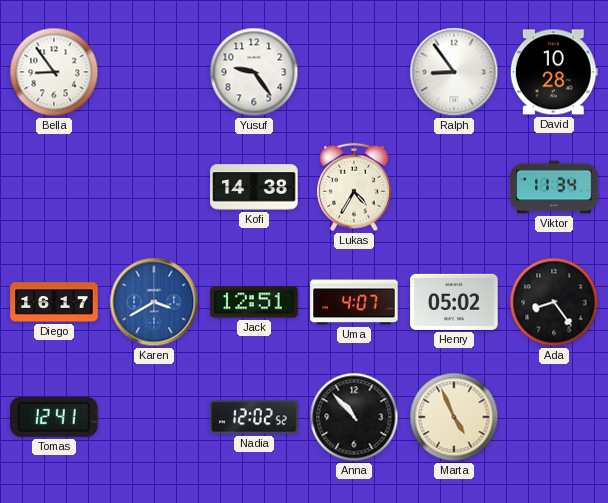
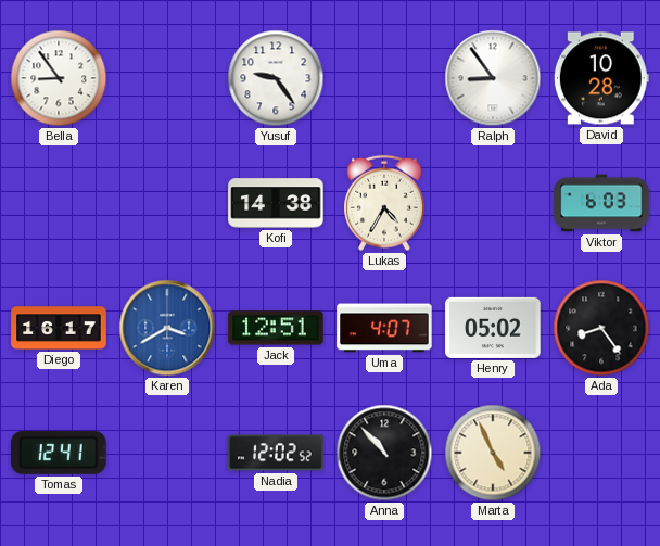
Viktor: 11:34 -> 6:03
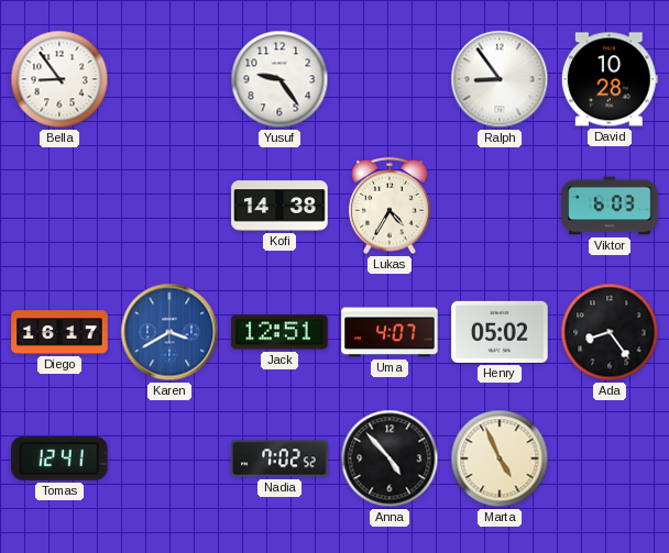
Nadia: 12:02 -> 7:02
Anna: 10:53 -> 4:53
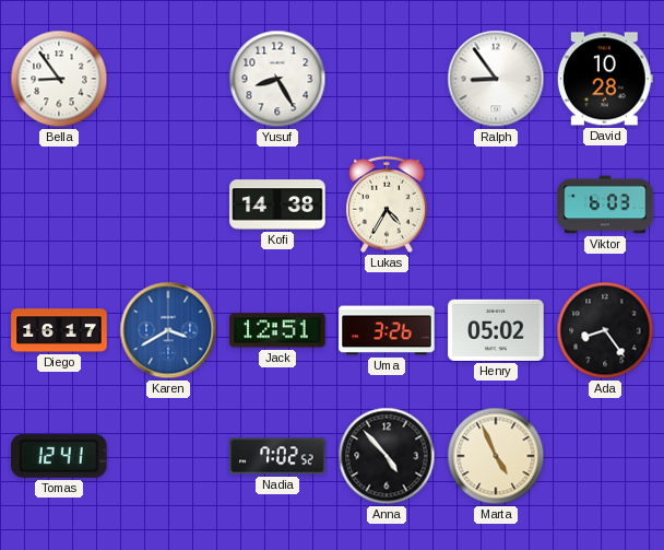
Yusuf: 9:24 -> 8:25
Uma: 4:07 -> 3:26
